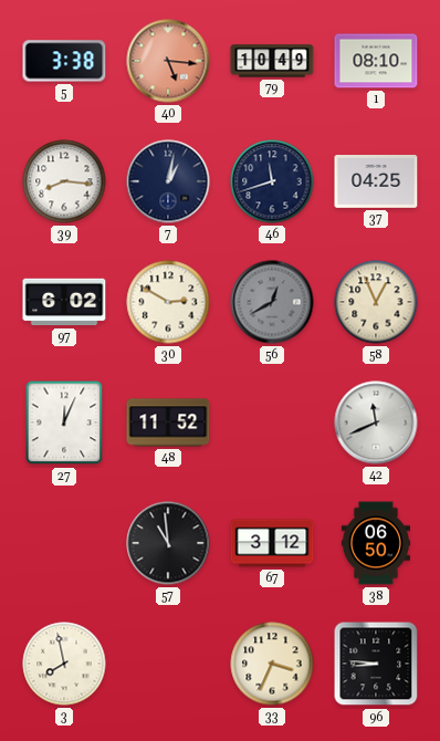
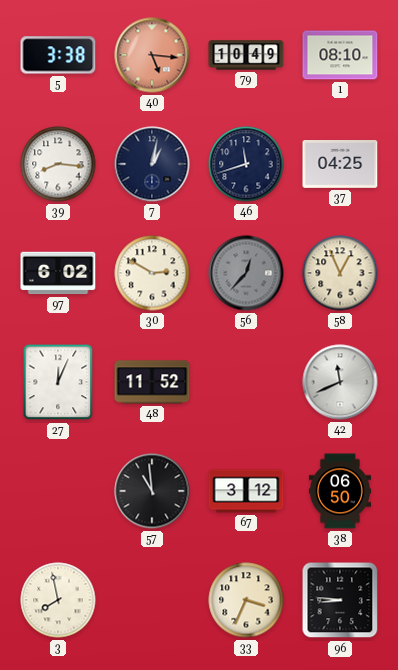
56: 12:40 -> 12:37
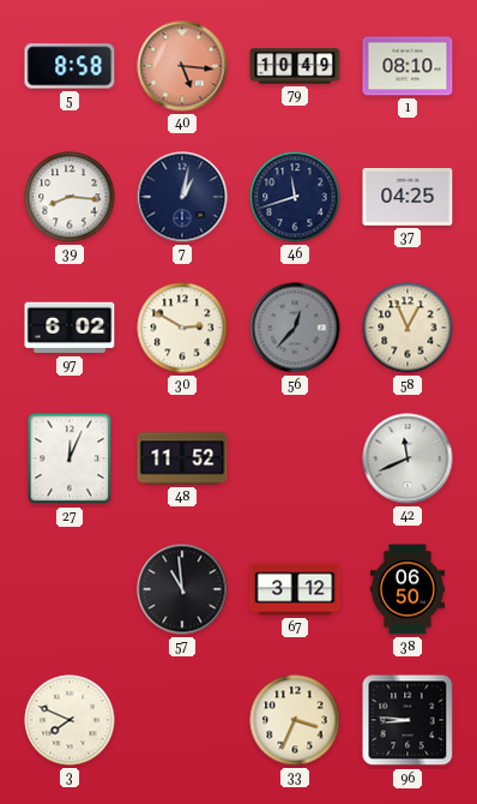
5: 3:38 -> 8:58
3: 7:58 -> 7:49
